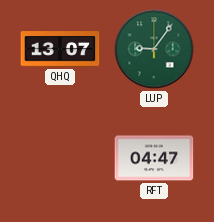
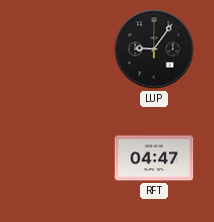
QHQ: 13:07 -> none
LUP dial: green -> black
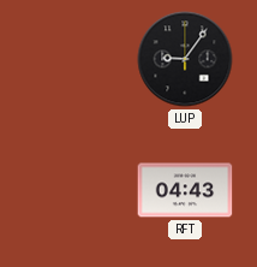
RFT: 04:47 -> 04:43
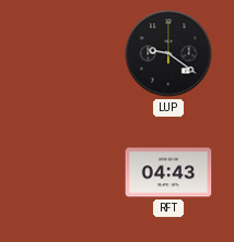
LUP: 9:06 -> 9:21
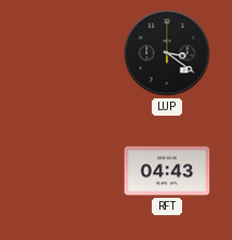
LUP: 9:21 -> 3:21
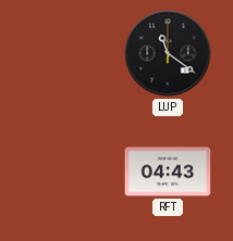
LUP: 3:21 -> 11:21
